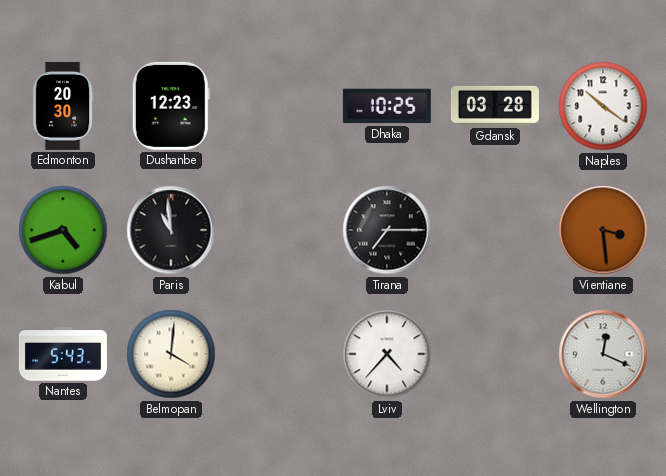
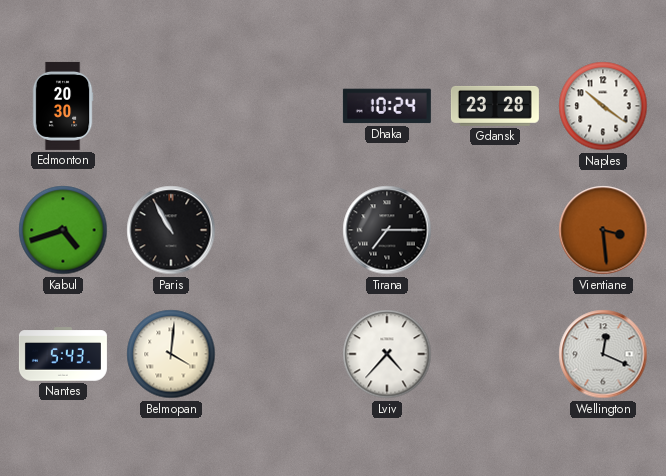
Dushanbe: 12:23 -> none
Dhaka: 10:25 -> 10:24
Gdansk: 03:28 -> 23:28
Paris: 10:59 -> 10:55
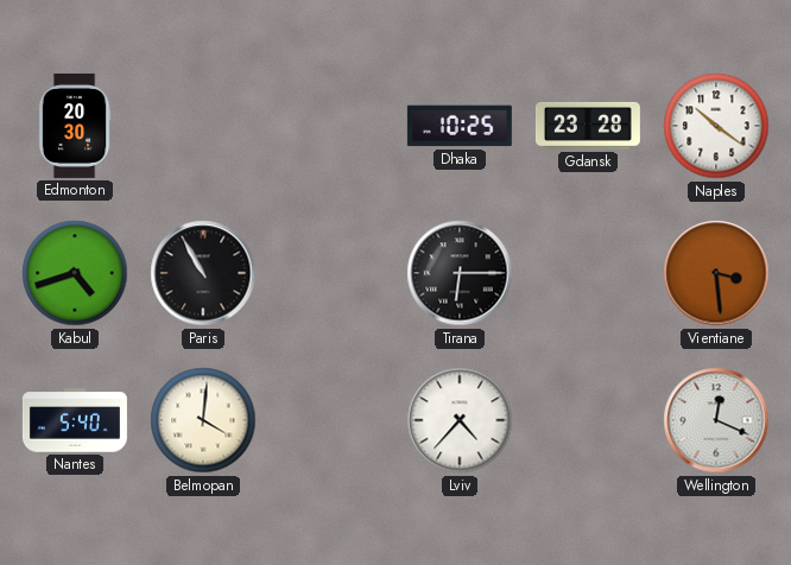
Dhaka: 10:24 -> 10:25
Tirana: 7:15 -> 6:15
Nantes: 5:43 -> 5:40
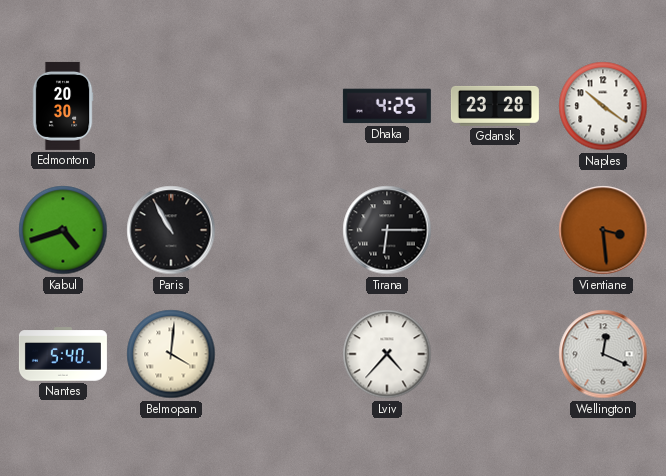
Dhaka: 10:25 -> 4:25
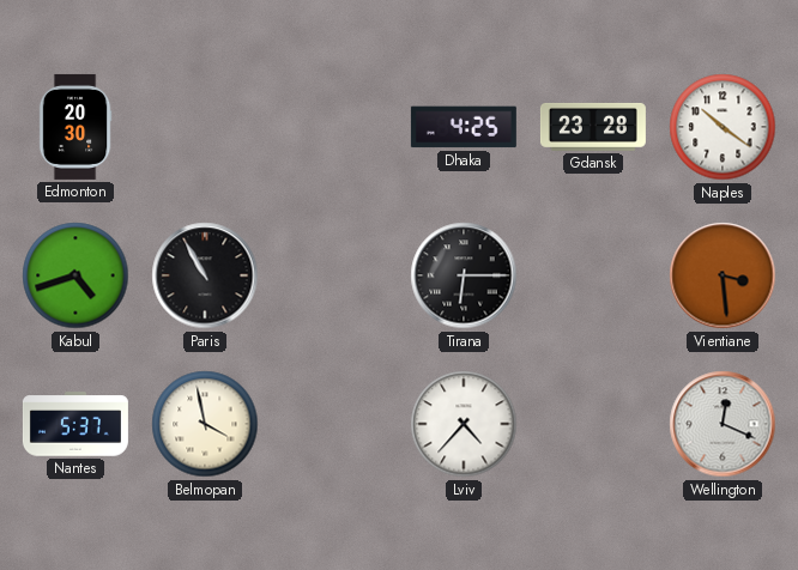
Nantes: 5:40 -> 5:37
Belmopan: 4:01 -> 3:58
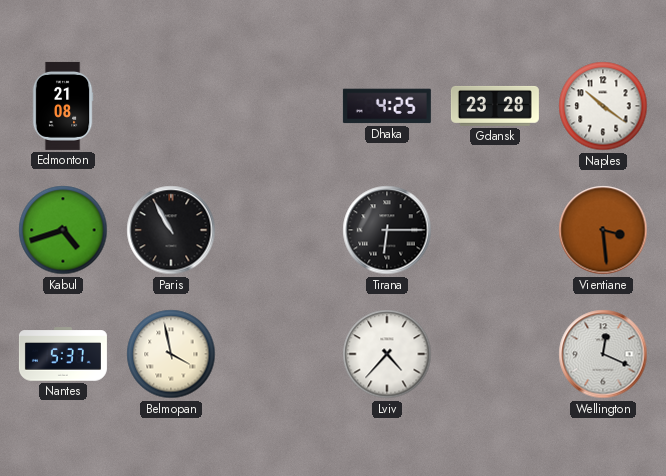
Edmonton: 20:30 -> 21:08
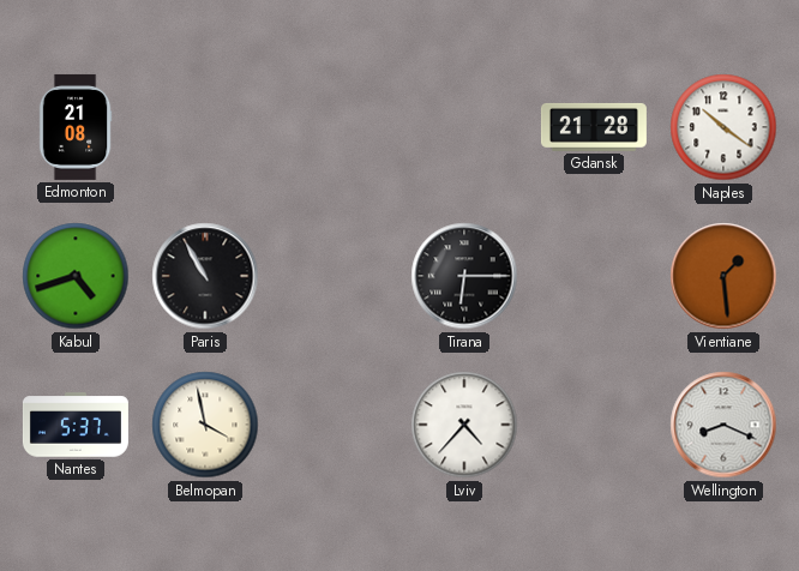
Dhaka: 4:25 -> none
Gdansk: 23:28 -> 21:28
Vientiane: 3:29 -> 1:29
Wellington: 12:19 -> 8:19
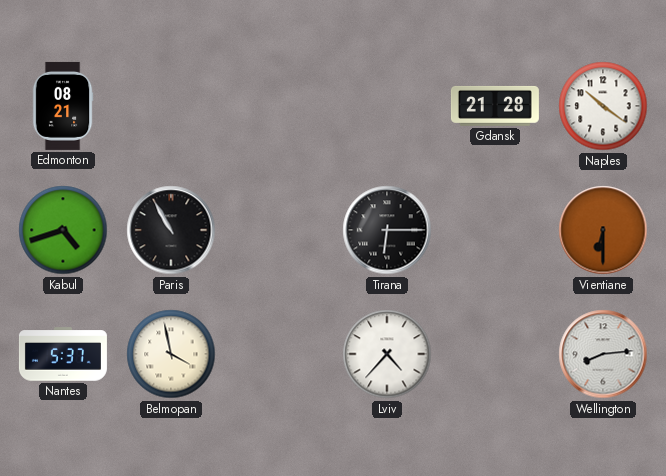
Edmonton: 21:08 -> 08:21
Vientiane: 1:29 -> 6:30
Wellington: 8:19 -> 8:14
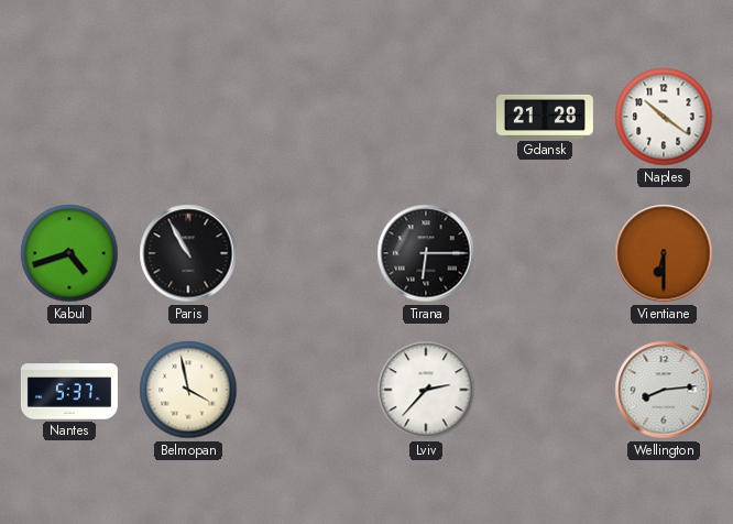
Edmonton: 08:21 -> none
Lviv: 4:37 -> 2:37
